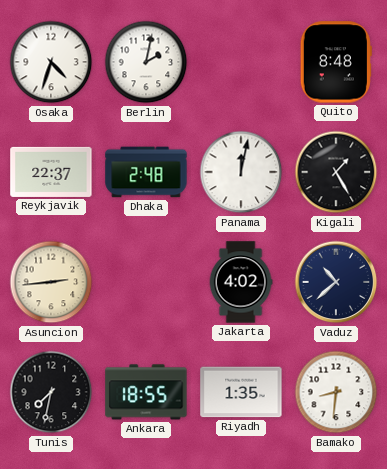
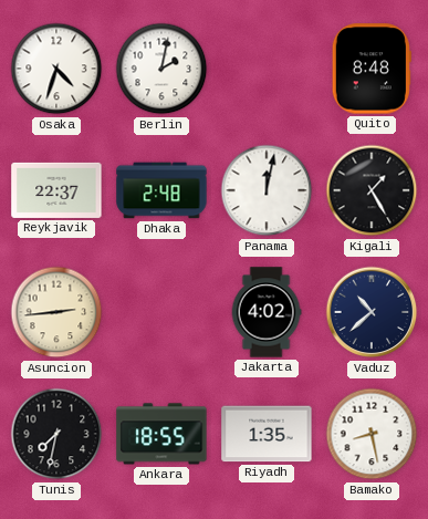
Bamako: 8:31 -> 8:28
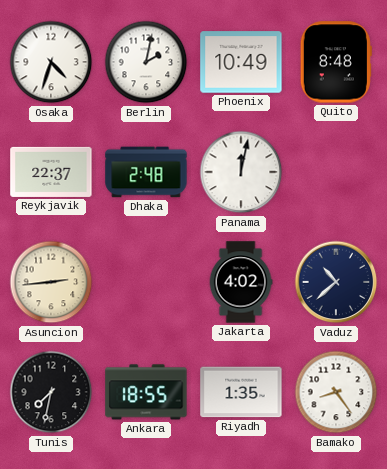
Phoenix: none -> 10:49
Kigali: 1:25 -> none
Bamako: 8:28 -> 8:24
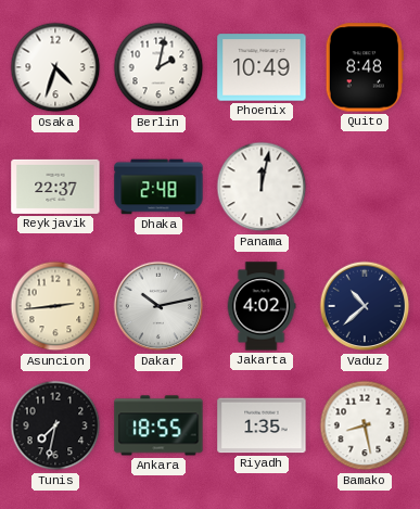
Dakar: none -> 10:13
Bamako: 8:24 -> 8:28
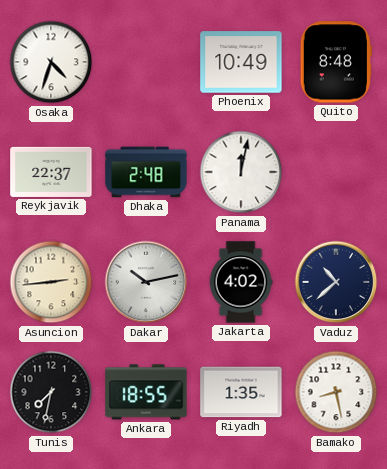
Berlin: 2:02 -> none
